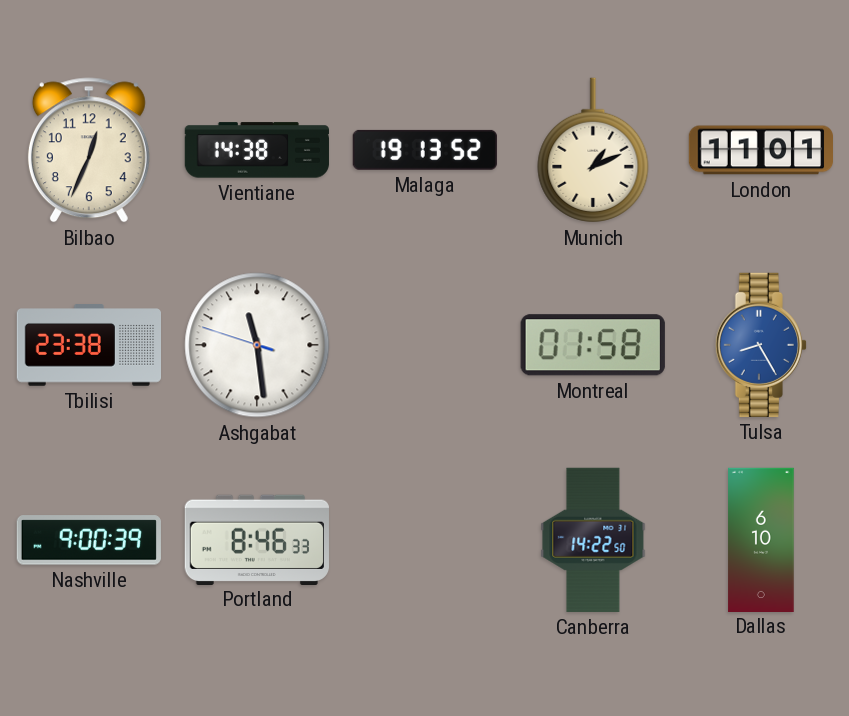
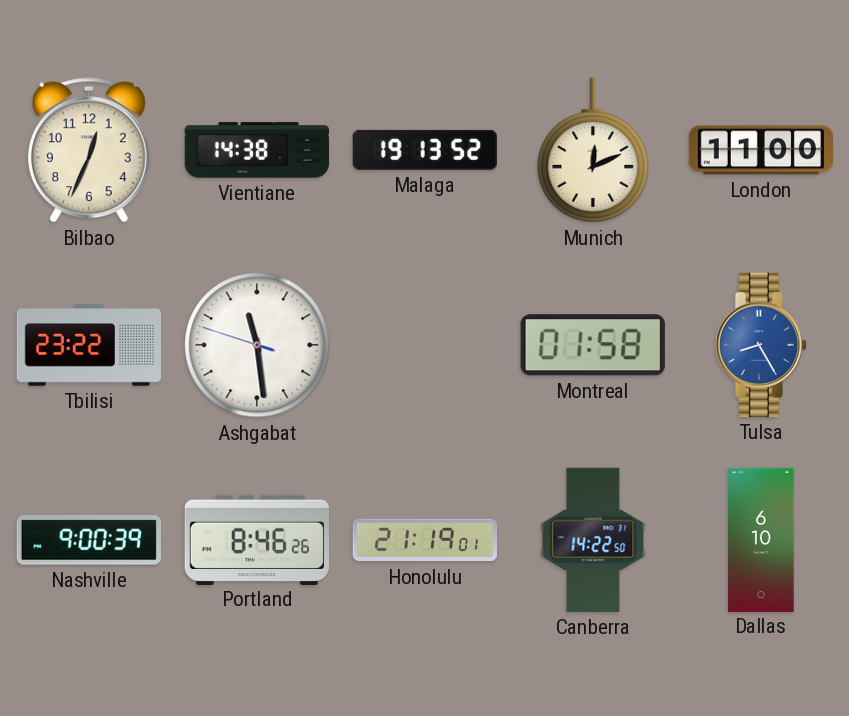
Munich: 1:11 -> 12:11
London: 11:01 -> 11:00
Tbilisi: 23:38 -> 23:22
Portland: 8:46:33 -> 8:46:26
Honolulu: none -> 21:19
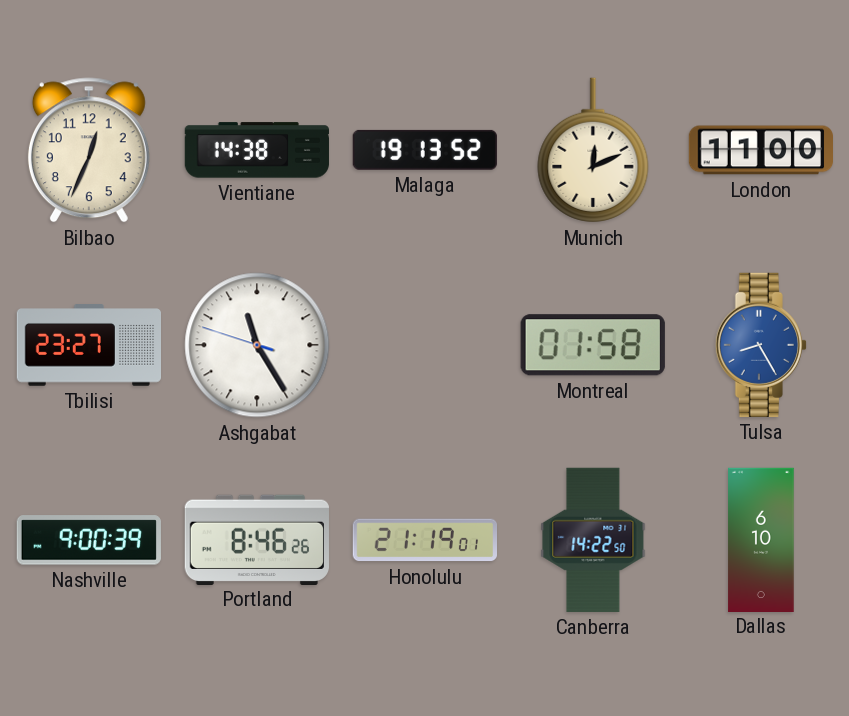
Tbilisi: 23:22 -> 23:27
Ashgabat: 11:28 -> 11:24
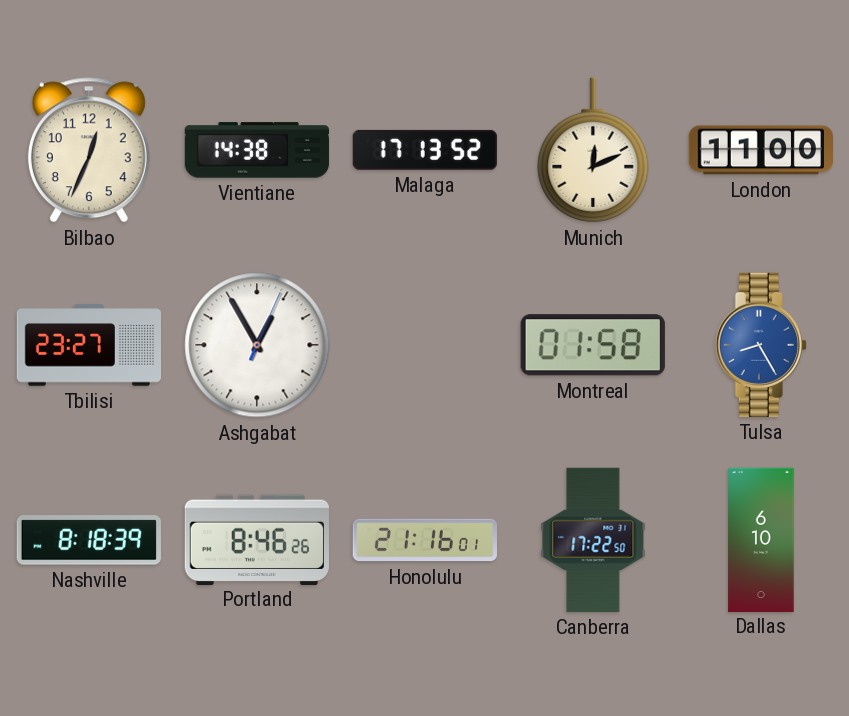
Malaga: 19:13 -> 17:13
Ashgabat: 11:24 -> 12:55
Nashville: 9:00 -> 8:18
Honolulu: 21:19 -> 21:16
Canberra: 14:22 -> 17:22
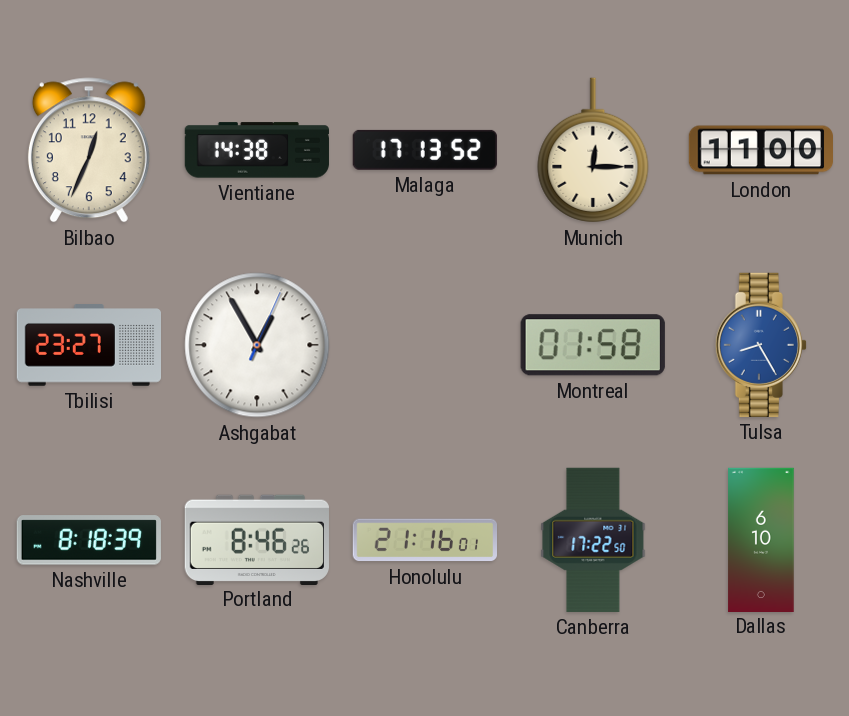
Munich: 12:11 -> 12:15
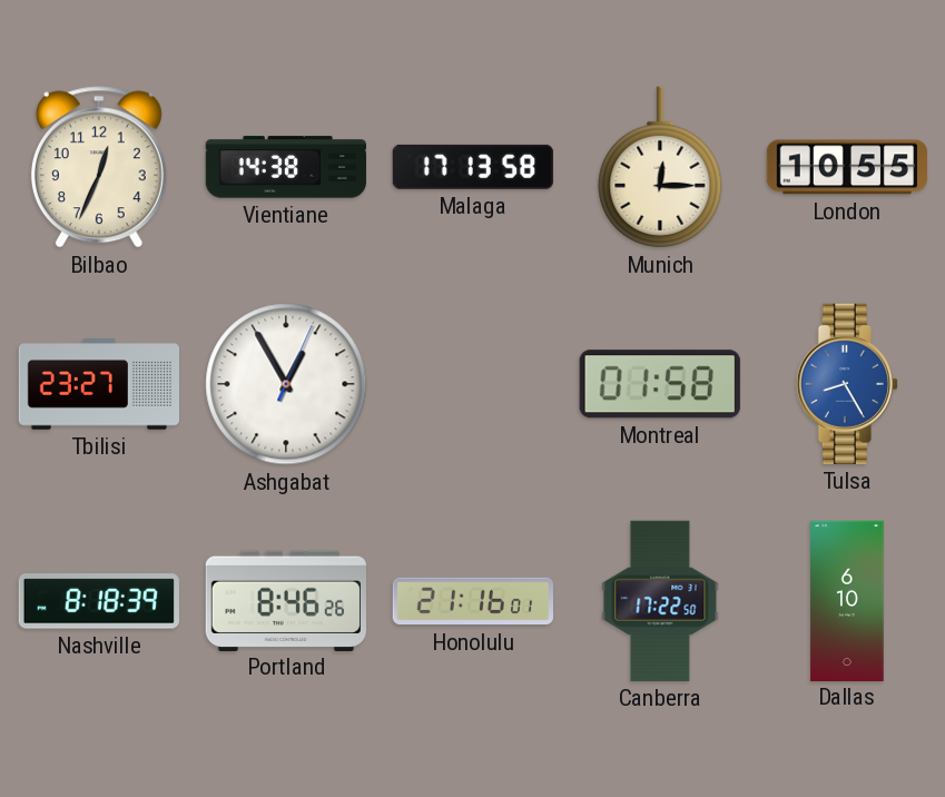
Malaga: 17:13:52 -> 17:13:58
London: 11:00 -> 10:55
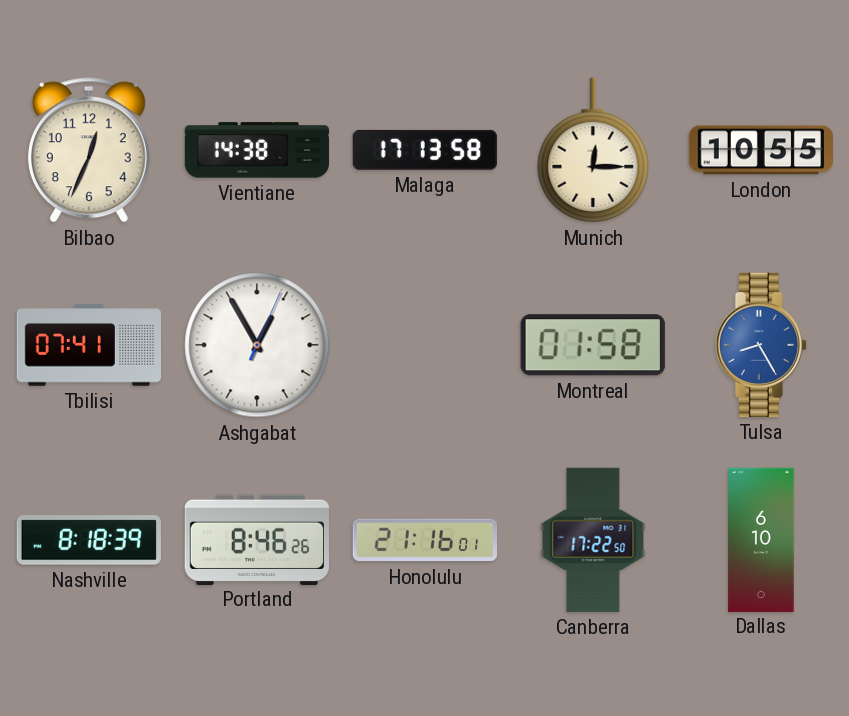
Tbilisi: 23:27 -> 07:41
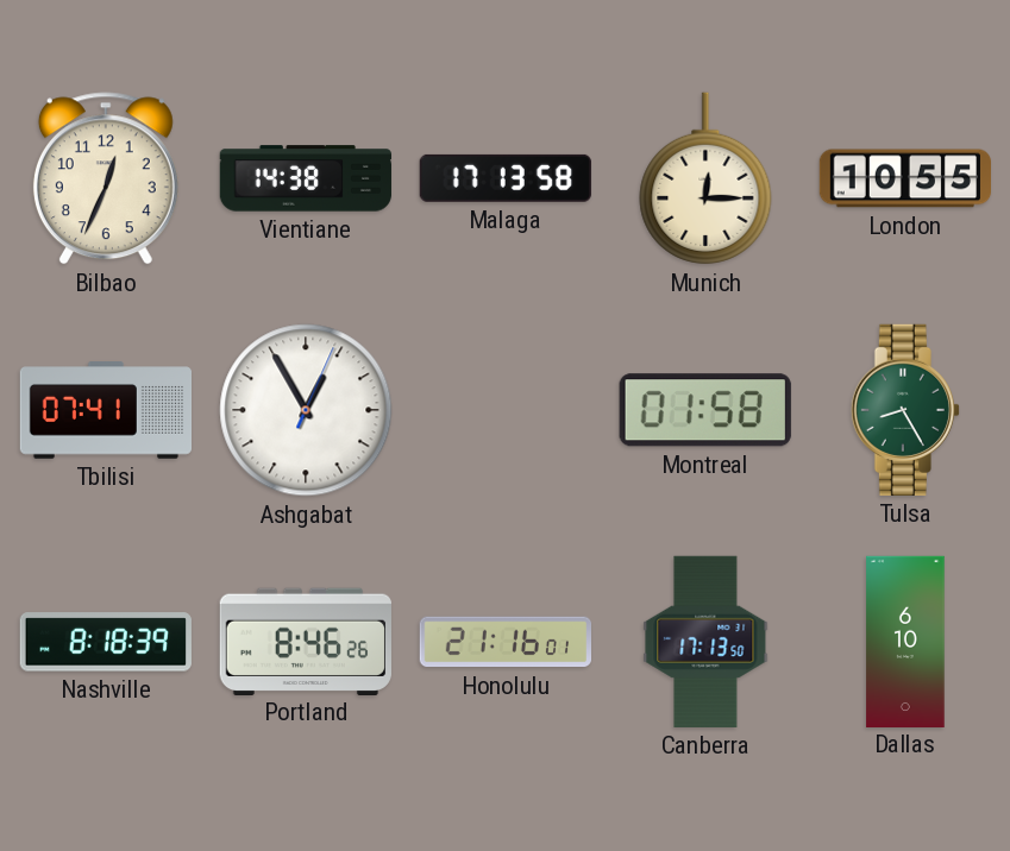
Tulsa dial: blue -> green
Canberra: 17:22 -> 17:13
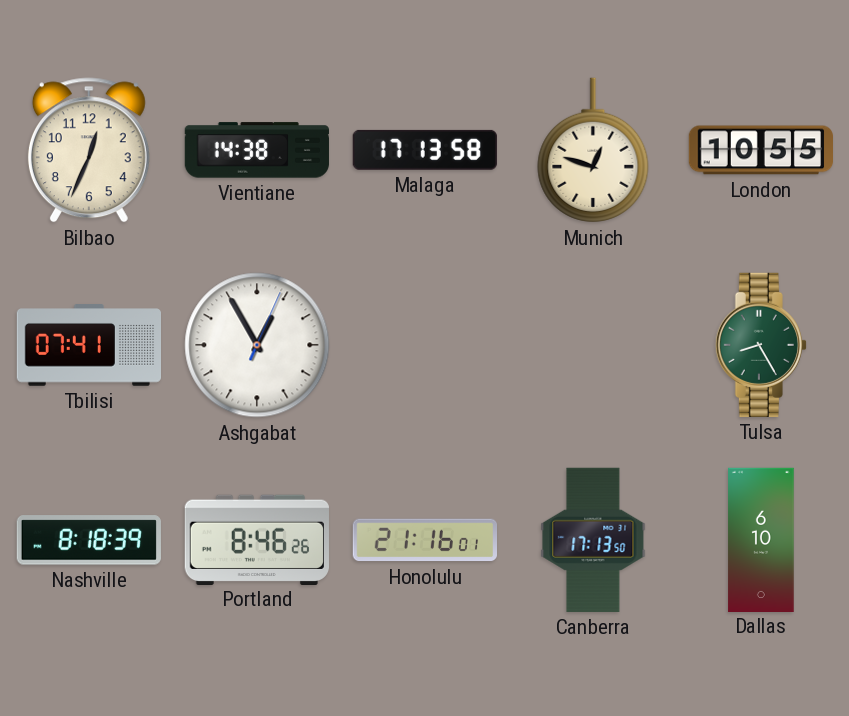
Munich: 12:15 -> 12:48
Montreal: 01:58 -> none
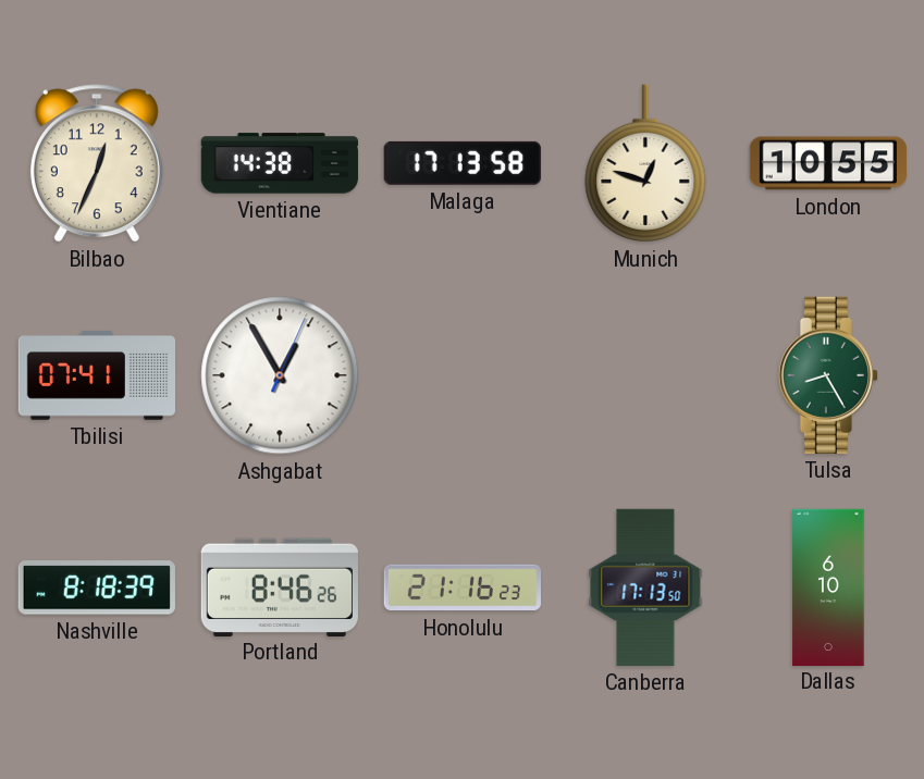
Honolulu: 21:16:01 -> 21:16:23
